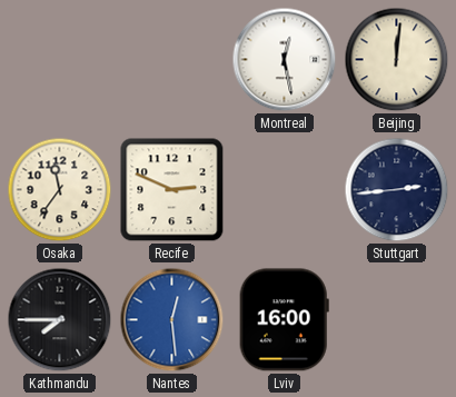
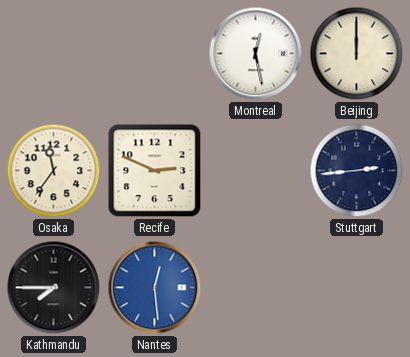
Beijing: 12:01 -> 12:00
Lviv: 16:00 -> none
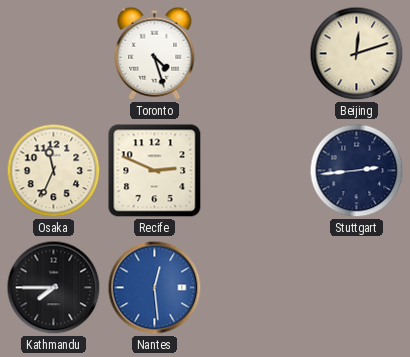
Toronto: none -> 4:27
Montreal: 12:28 -> none
Beijing: 12:00 -> 12:12
Osaka: 11:36 -> 11:34
